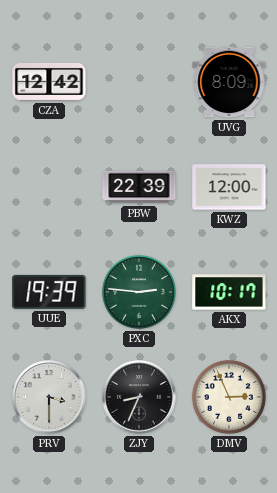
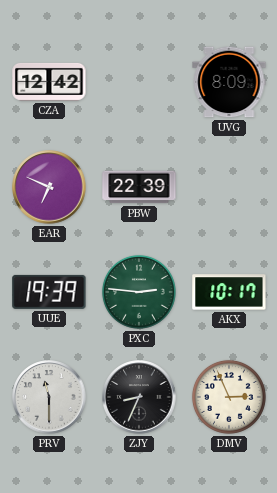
EAR: none -> 6:49
KWZ: 12:00 -> none
PRV: 3:30 -> 11:30
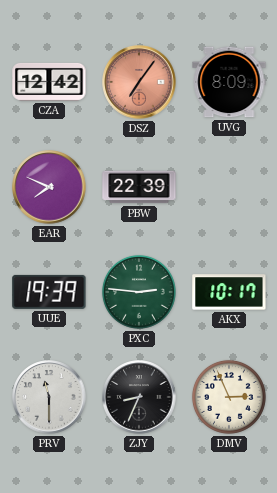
DSZ: none -> 7:06
EAR: 6:49 -> 7:49
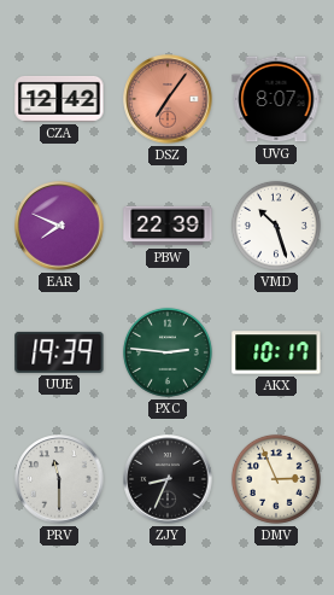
UVG: 8:09 -> 8:07
VMD: none -> 10:27
